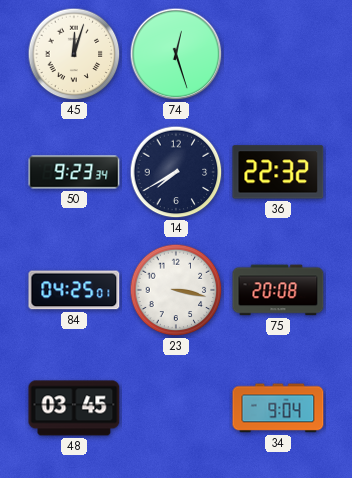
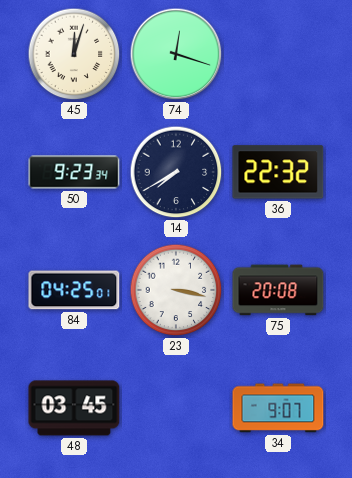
74: 12:27 -> 12:18
34: 9:04 -> 9:07
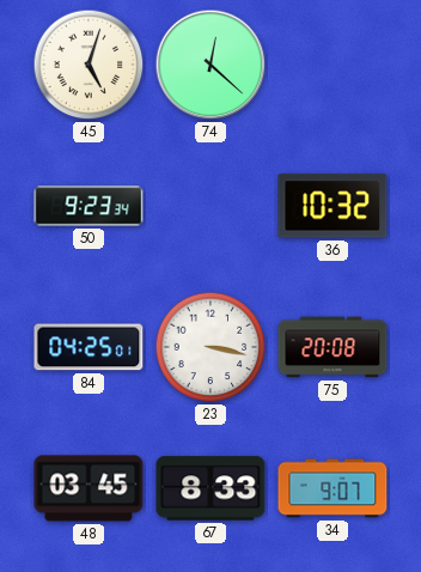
45: 12:03 -> 5:03
74: 12:18 -> 12:22
14: 7:40 -> none
36: 22:32 -> 10:32
67: none -> 8:33
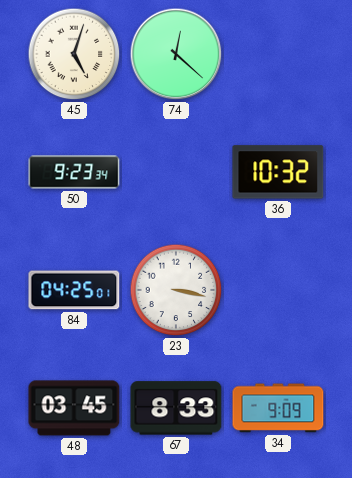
75: 20:08 -> none
34: 9:07 -> 9:09
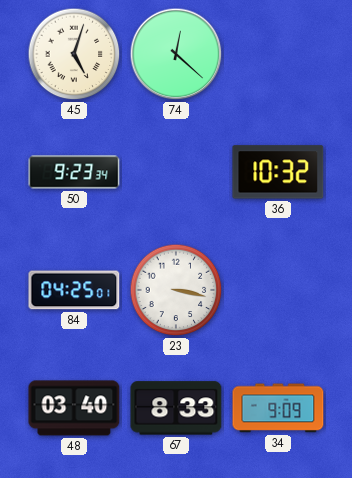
48: 03:45 -> 03:40
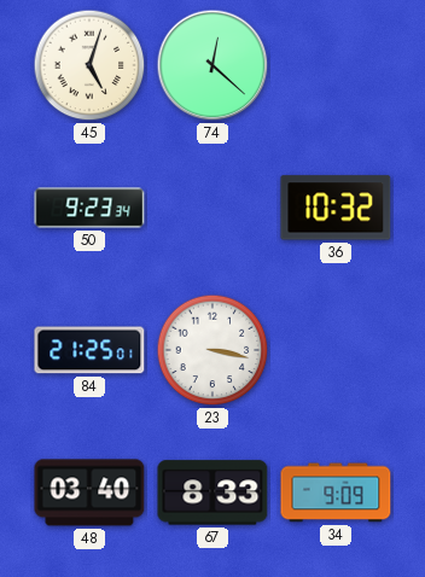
84: 04:25 -> 21:25
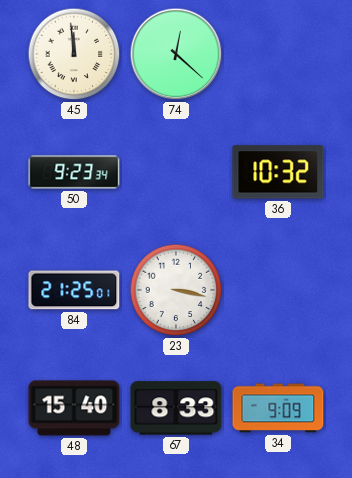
45: 5:03 -> 11:59
48: 03:40 -> 15:40
